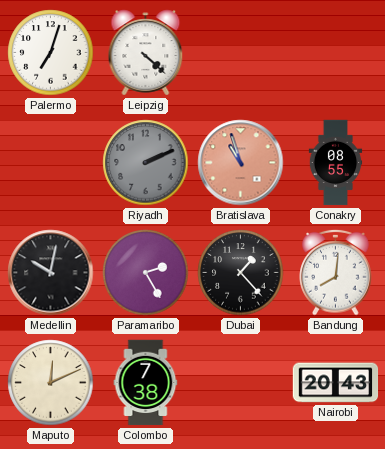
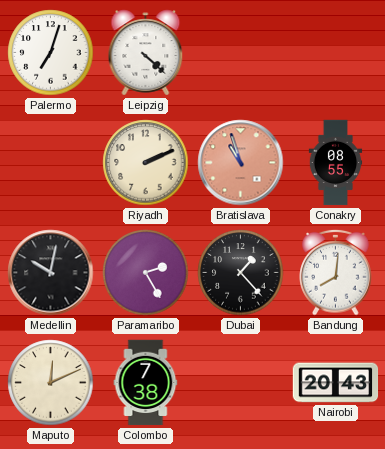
Riyadh dial: grey -> cream
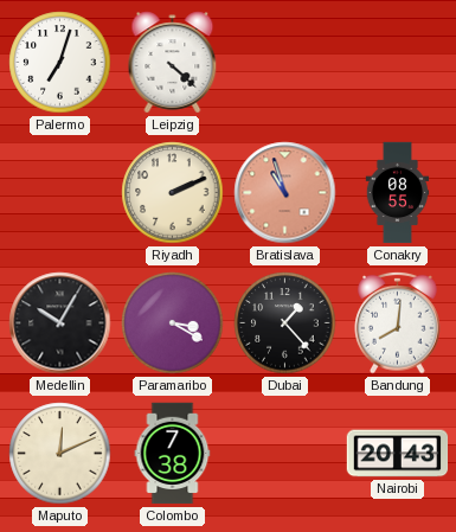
Medellin: 10:02 -> 10:05
Paramaribo: 2:25 -> 3:20
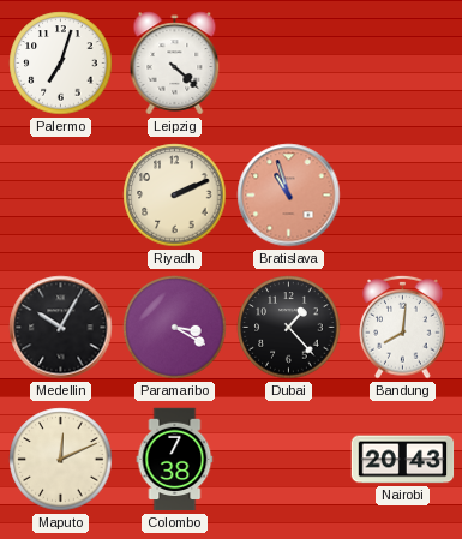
Conakry: 08:55 -> none
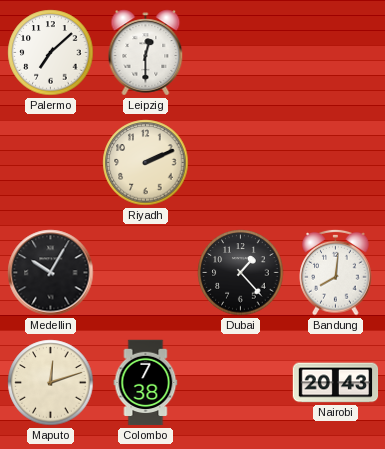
Palermo: 7:03 -> 7:08
Leipzig: 4:22 -> 12:30
Bratislava: 10:57 -> none
Paramaribo: 3:20 -> none
Maputo: 12:11 -> 12:12
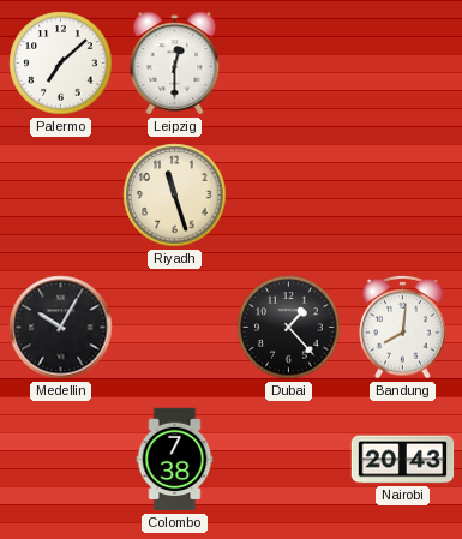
Riyadh: 2:11 -> 11:27
Maputo: 12:12 -> none
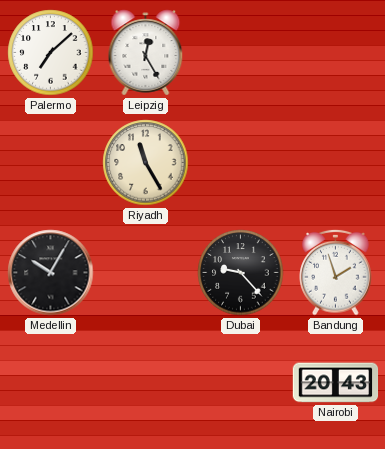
Leipzig: 12:30 -> 12:25
Riyadh: 11:27 -> 11:25
Dubai: 1:23 -> 9:23
Bandung: 8:01 -> 1:57
Colombo: 7:38 -> none
